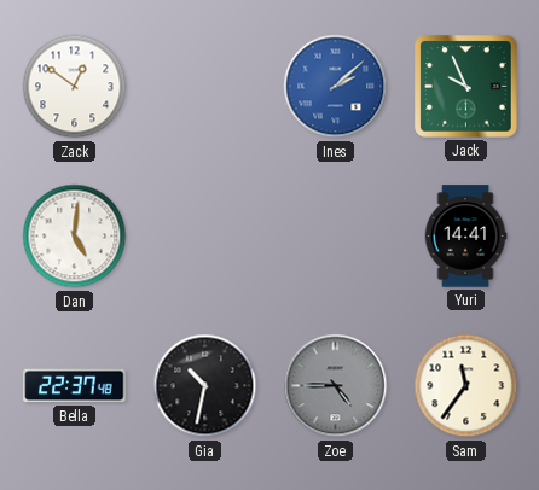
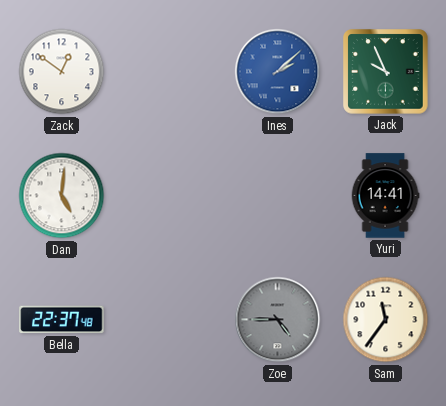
Gia: 10:32 -> none
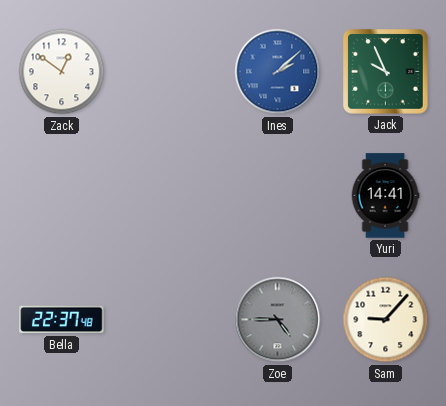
Dan: 5:01 -> none
Sam: 11:36 -> 9:07
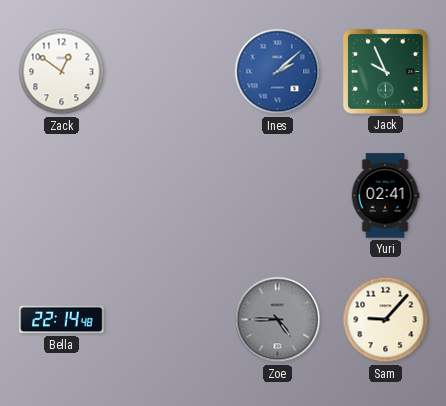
Yuri: 14:41 -> 02:41
Bella: 22:37 -> 22:14
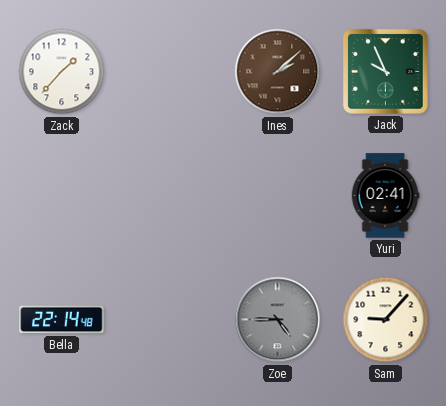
Zack: 12:51 -> 1:37
Ines dial: blue -> brown
